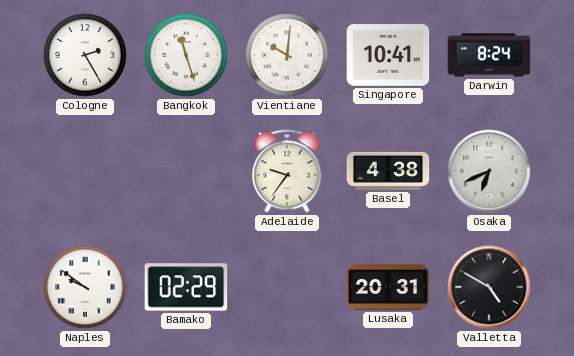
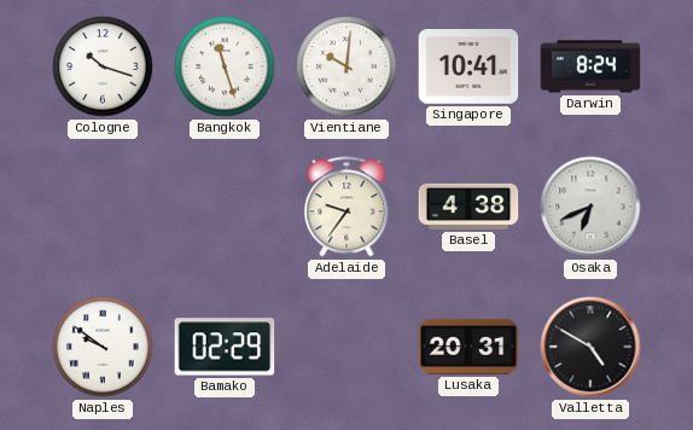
Cologne: 2:25 -> 10:18
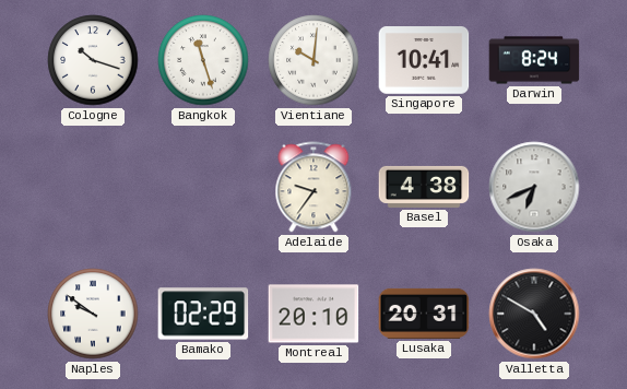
Montreal: none -> 20:10
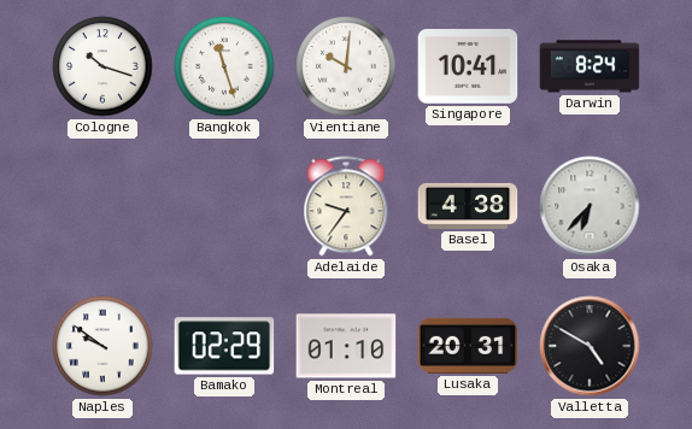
Osaka: 6:41 -> 6:37
Montreal: 20:10 -> 01:10
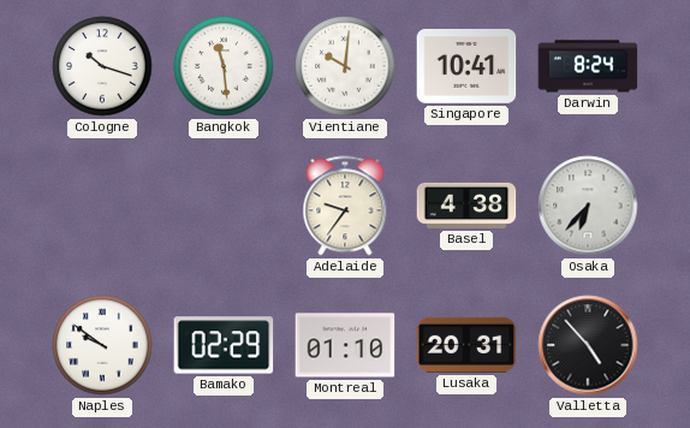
Bangkok: 11:27 -> 11:29
Valletta: 4:50 -> 4:53
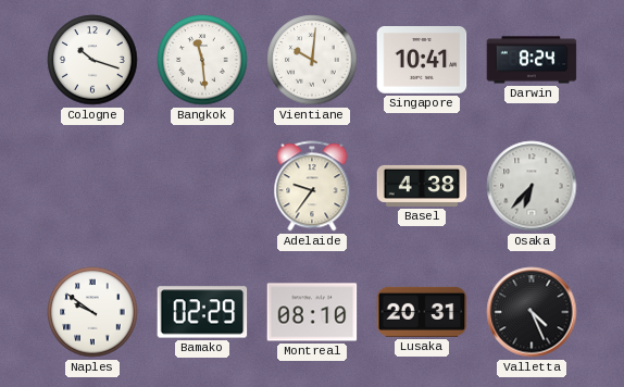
Montreal: 01:10 -> 08:10
Valletta: 4:53 -> 4:26
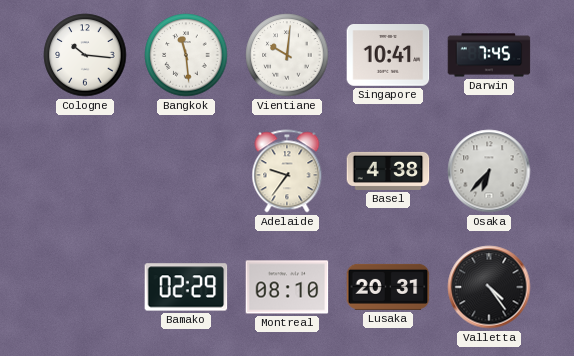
Cologne: 10:18 -> 10:16
Darwin: 8:24 -> 7:45
Naples: 9:51 -> none
Valletta: 4:26 -> 4:24
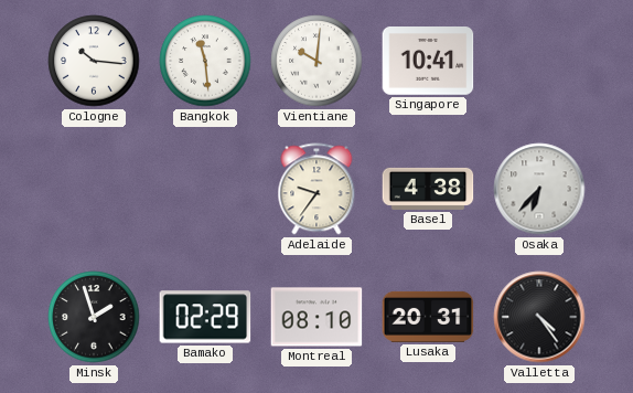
Darwin: 7:45 -> none
Minsk: none -> 1:57
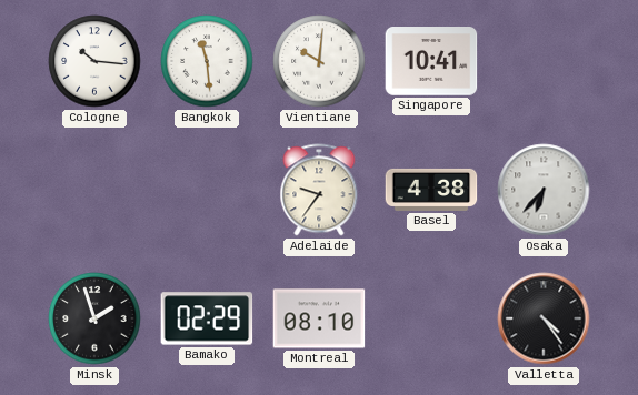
Lusaka: 20:31 -> none
